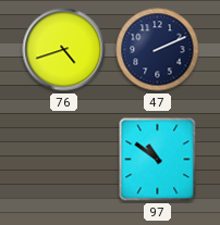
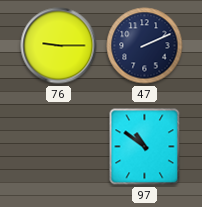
76: 4:42 -> 9:15
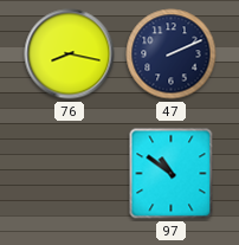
76: 9:15 -> 8:17
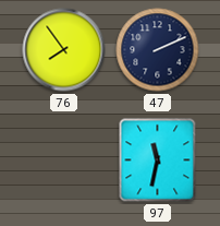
76: 8:17 -> 7:54
97: 10:51 -> 11:32
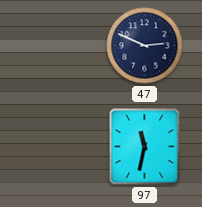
76: 7:54 -> none
47: 2:11 -> 2:49
